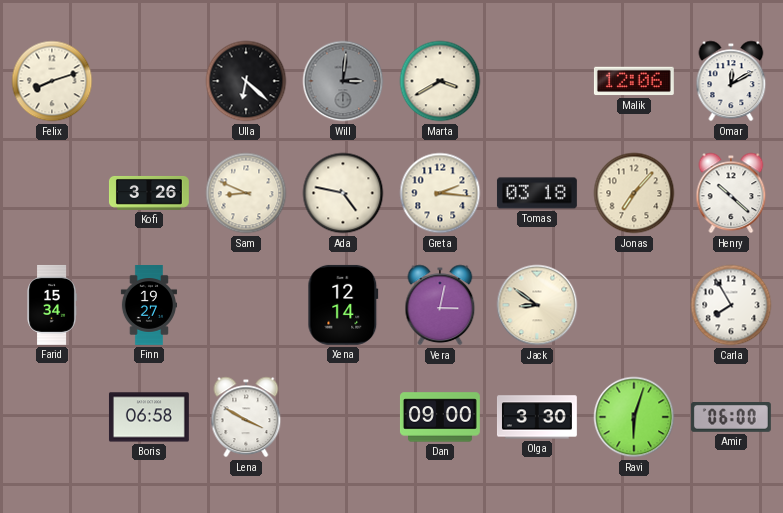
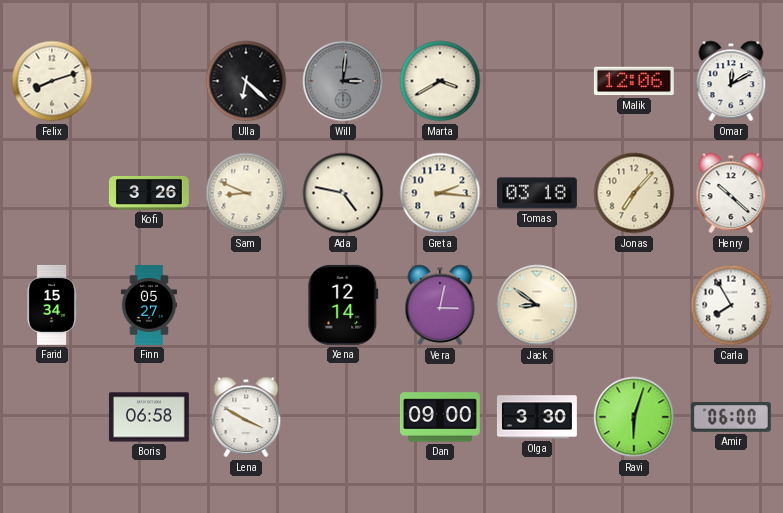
Finn: 19:27 -> 05:27
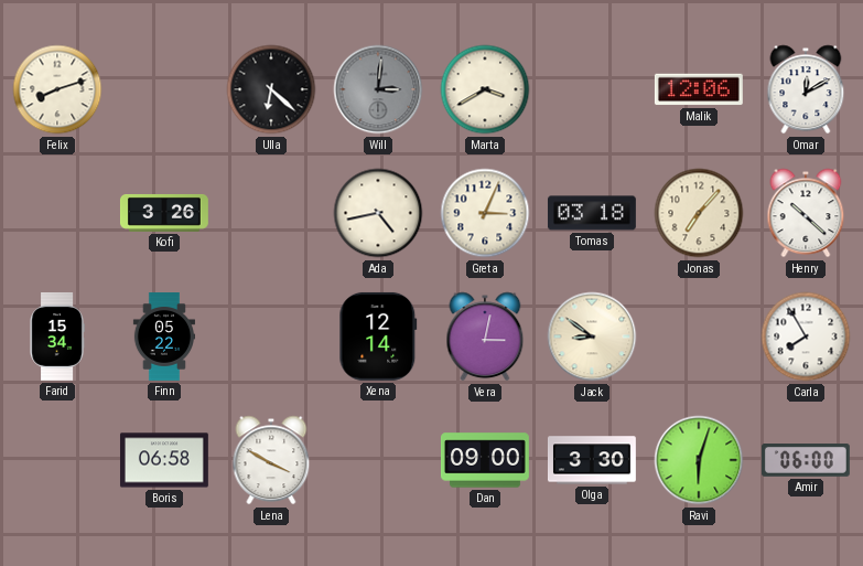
Sam: 8:49 -> none
Ada: 4:47 -> 4:43
Greta: 2:16 -> 3:04
Finn: 05:27 -> 05:22
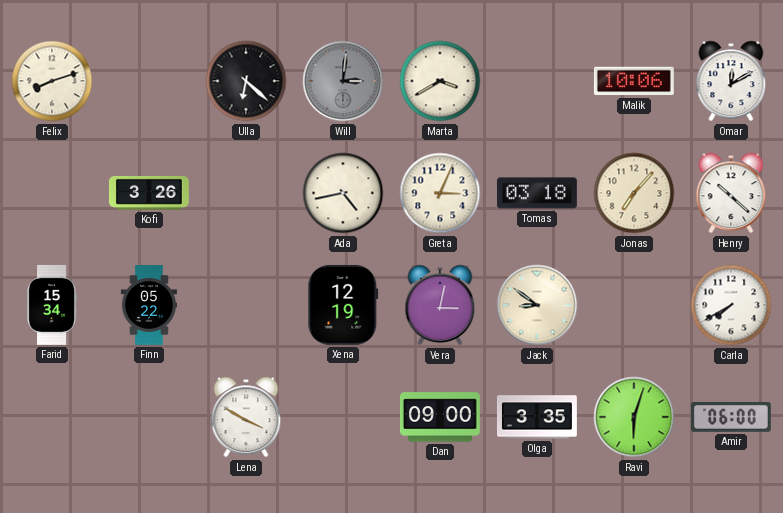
Malik: 12:06 -> 10:06
Xena: 12:14 -> 12:19
Carla: 7:55 -> 7:40
Boris: 06:58 -> none
Olga: 3:30 -> 3:35
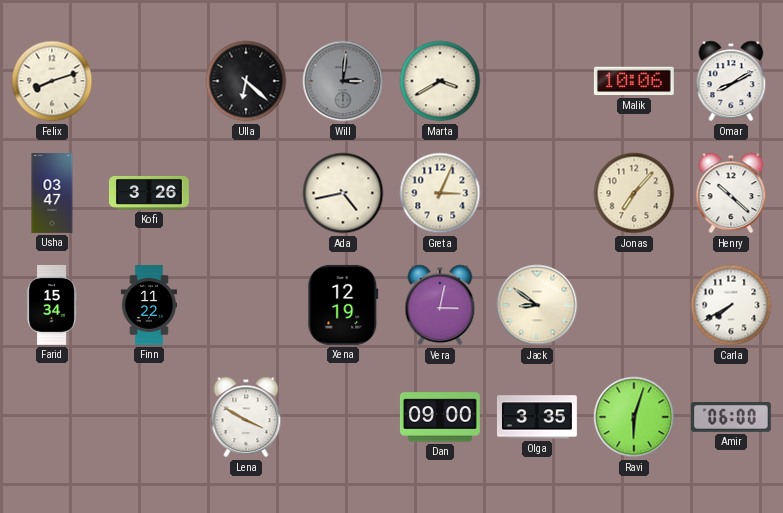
Omar: 12:10 -> 8:10
Usha: none -> 03:47
Tomas: 03:18 -> none
Finn: 05:22 -> 11:22
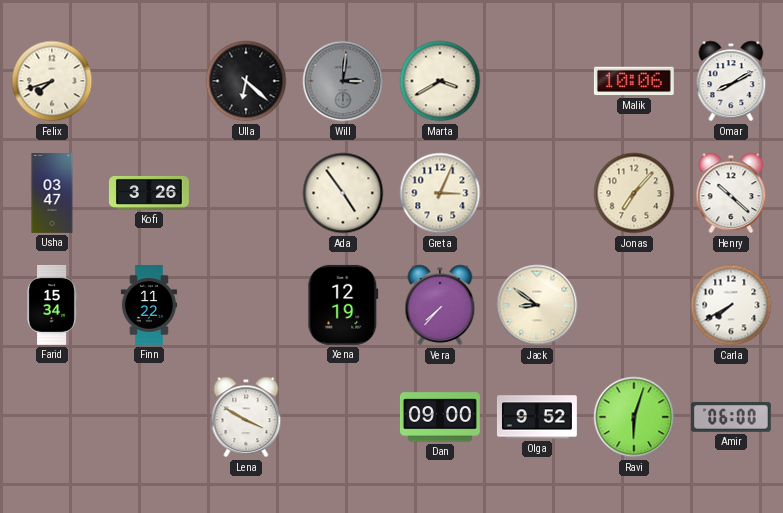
Felix: 8:12 -> 7:42
Ada: 4:43 -> 4:54
Vera: 3:02 -> 7:37
Olga: 3:35 -> 9:52
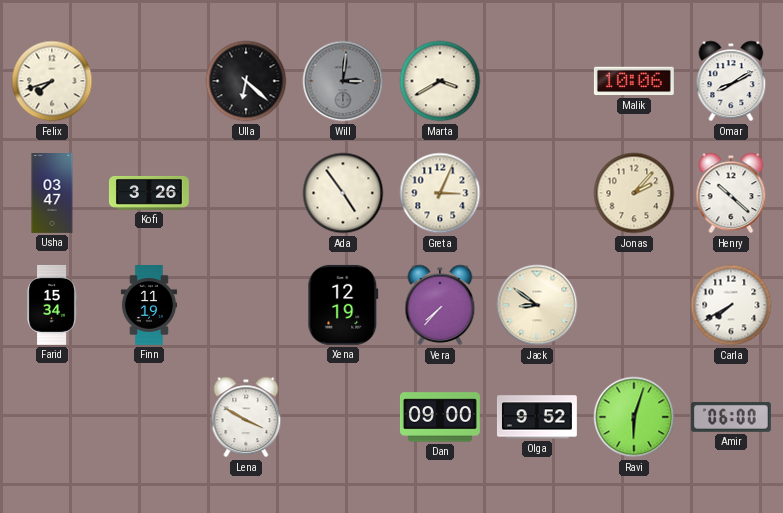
Jonas: 7:07 -> 2:07
Finn: 11:22 -> 11:19
